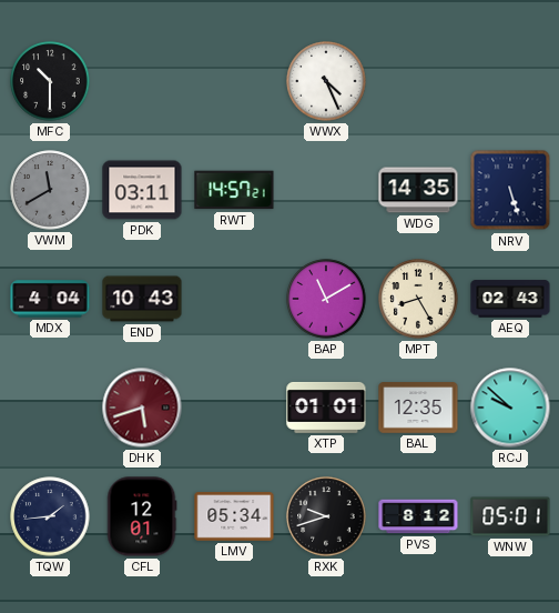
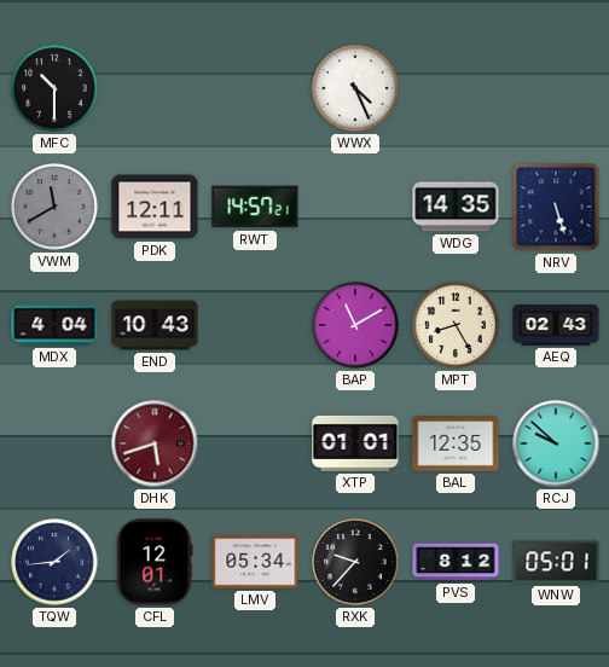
PDK: 03:11 -> 12:11
RXK: 9:42 -> 9:37
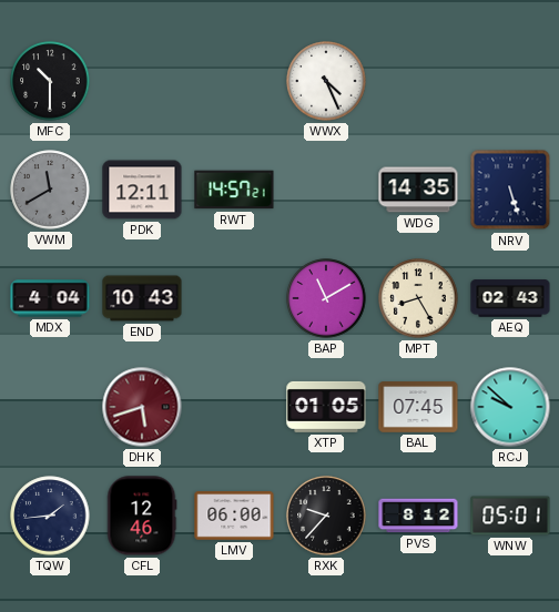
XTP: 01:01 -> 01:05
BAL: 12:35 -> 07:45
CFL: 12:01 -> 12:46
LMV: 05:34 -> 06:00
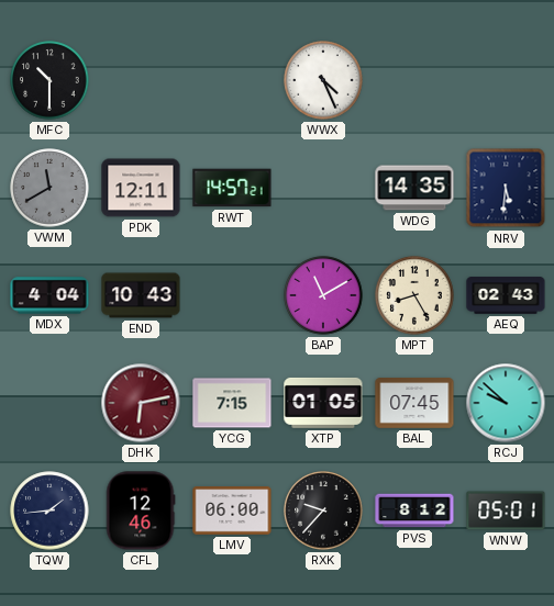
NRV: 5:27 -> 5:31
DHK: 5:42 -> 6:13
YCG: none -> 7:15
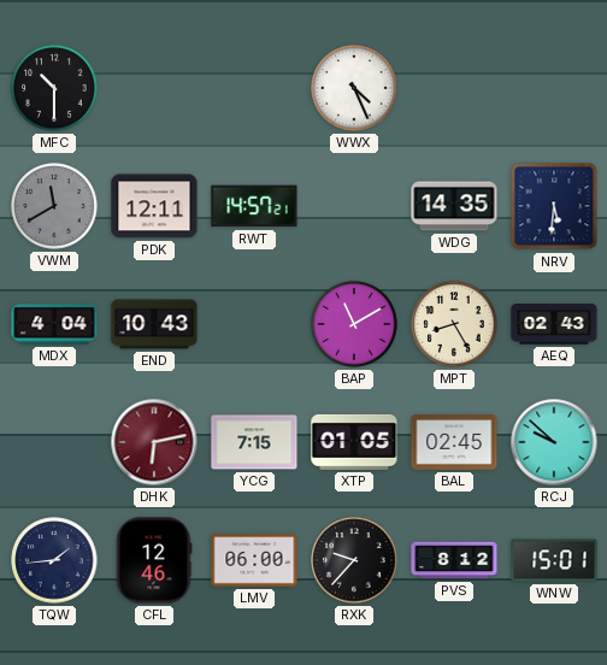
BAL: 07:45 -> 02:45
WNW: 05:01 -> 15:01
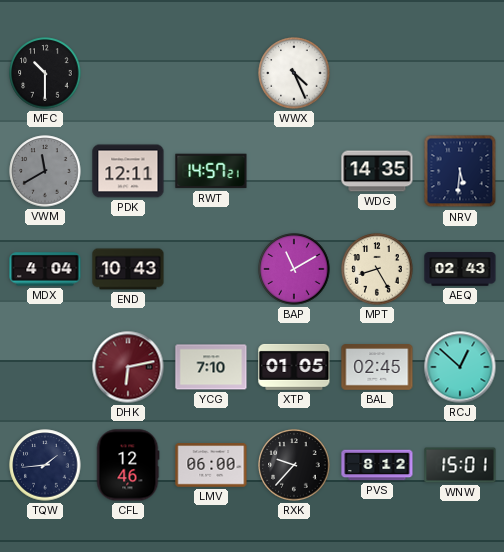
YCG: 7:15 -> 7:10
RCJ: 9:52 -> 12:52
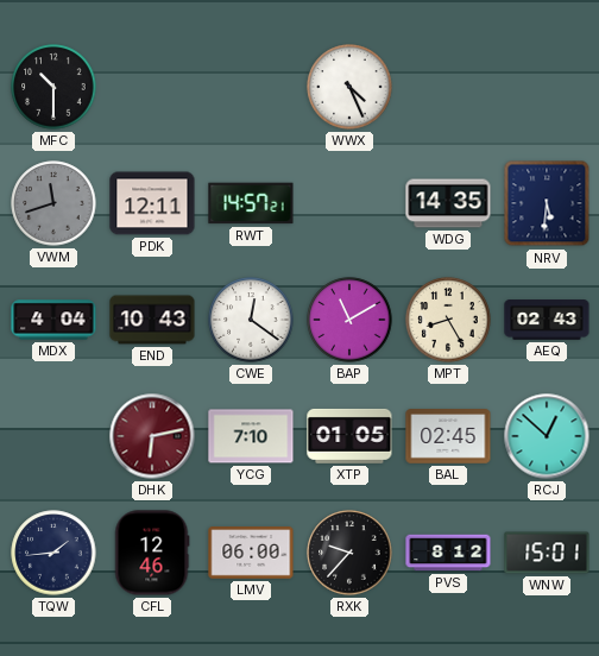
VWM: 11:40 -> 11:42
CWE: none -> 12:21
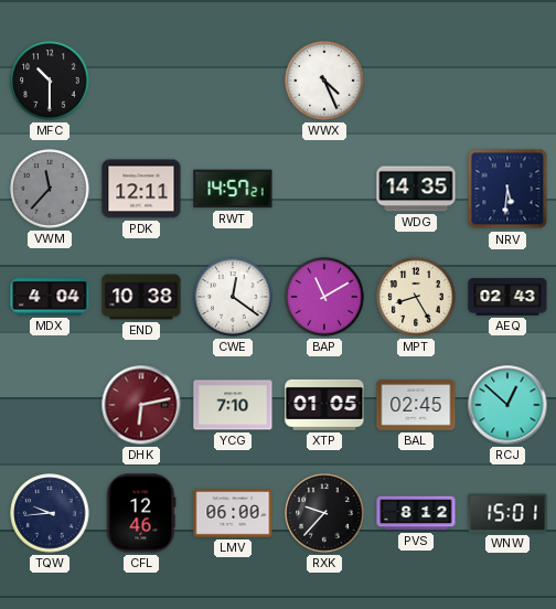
VWM: 11:42 -> 11:37
END: 10:43 -> 10:38
TQW: 1:44 -> 9:44
